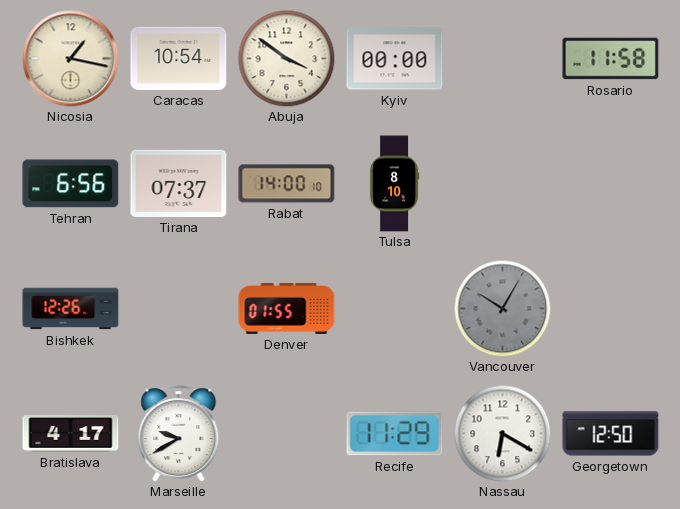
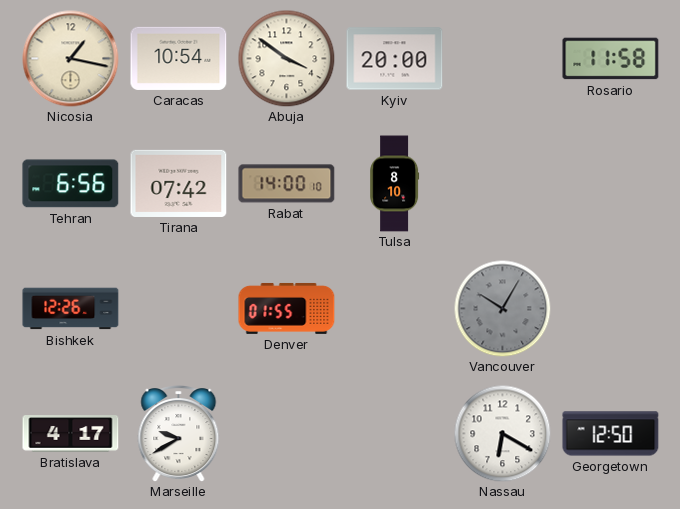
Kyiv: 00:00 -> 20:00
Tirana: 07:37 -> 07:42
Recife: 11:29 -> none
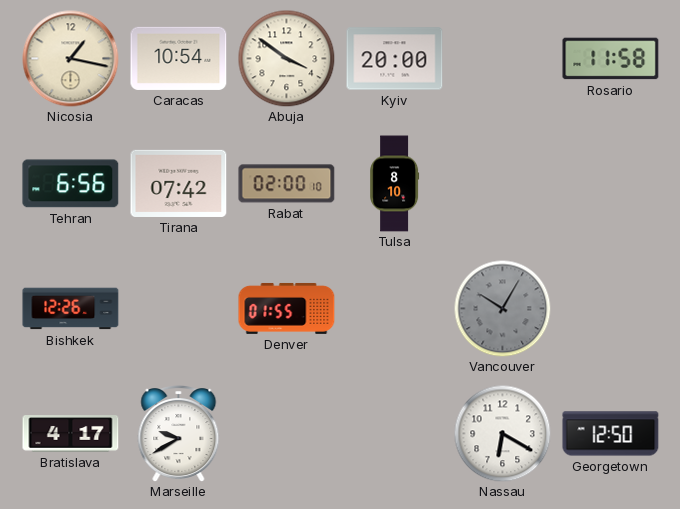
Rabat: 14:00 -> 02:00
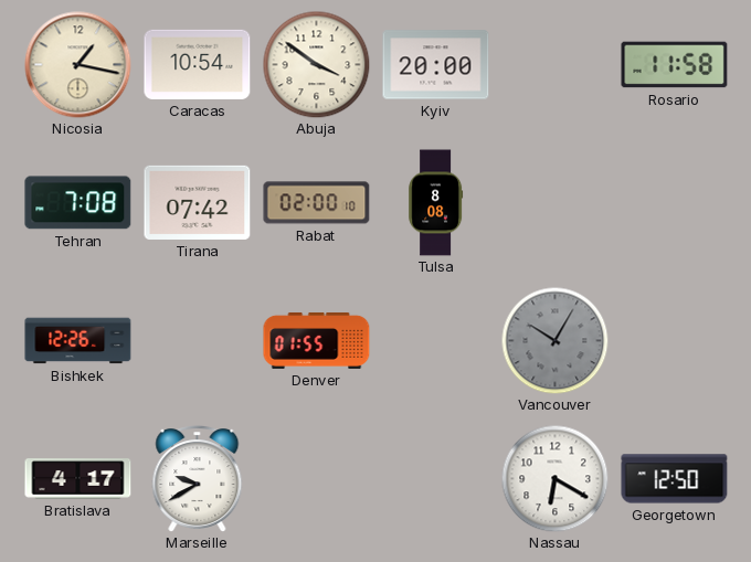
Tehran: 6:56 -> 7:08
Tulsa: 8:10 -> 8:08
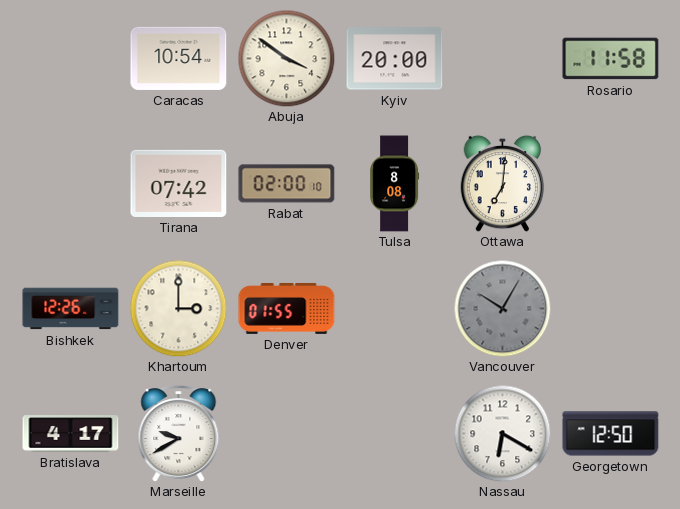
Nicosia: 1:17 -> none
Tehran: 7:08 -> none
Ottawa: none -> 7:01
Khartoum: none -> 3:00
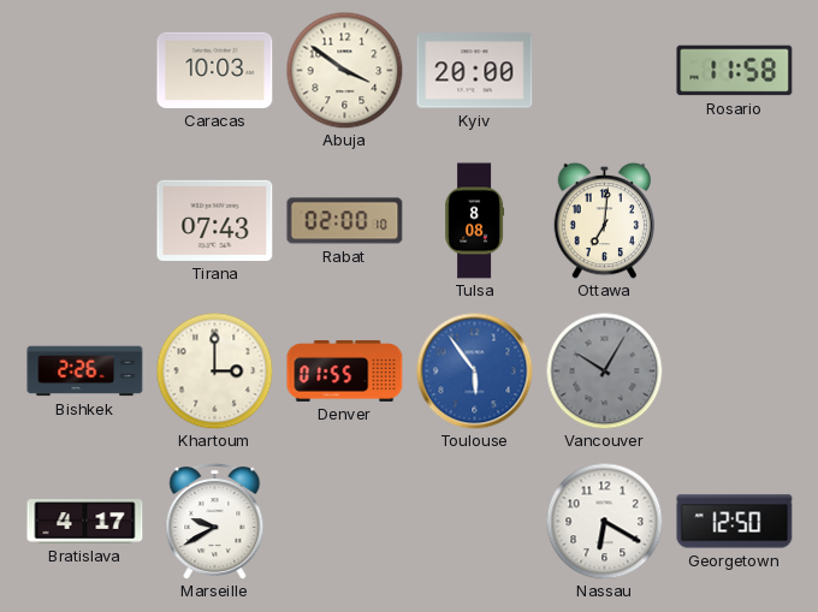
Caracas: 10:54 -> 10:03
Tirana: 07:42 -> 07:43
Bishkek: 12:26 -> 2:26
Toulouse: none -> 5:54
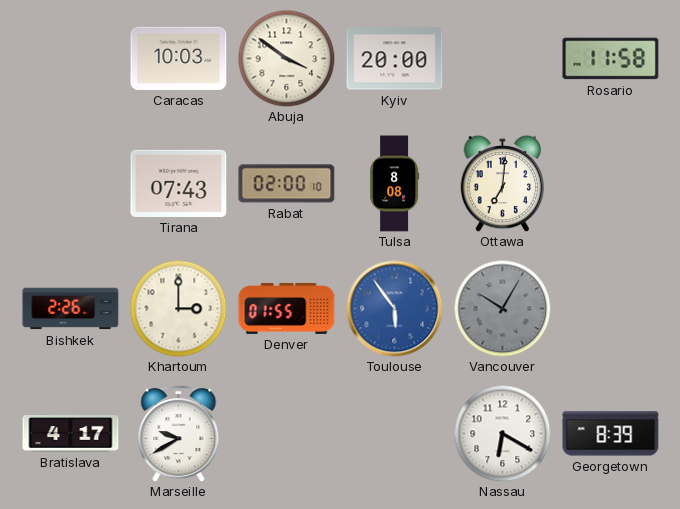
Georgetown: 12:50 -> 8:39
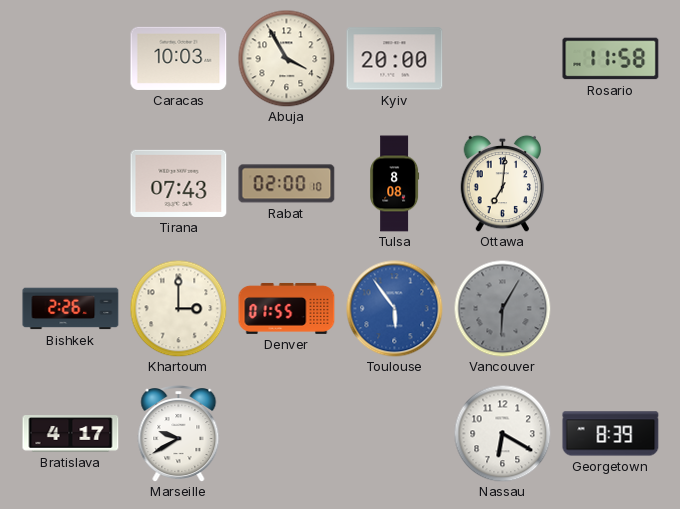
Abuja: 3:51 -> 3:55
Vancouver: 10:05 -> 6:05
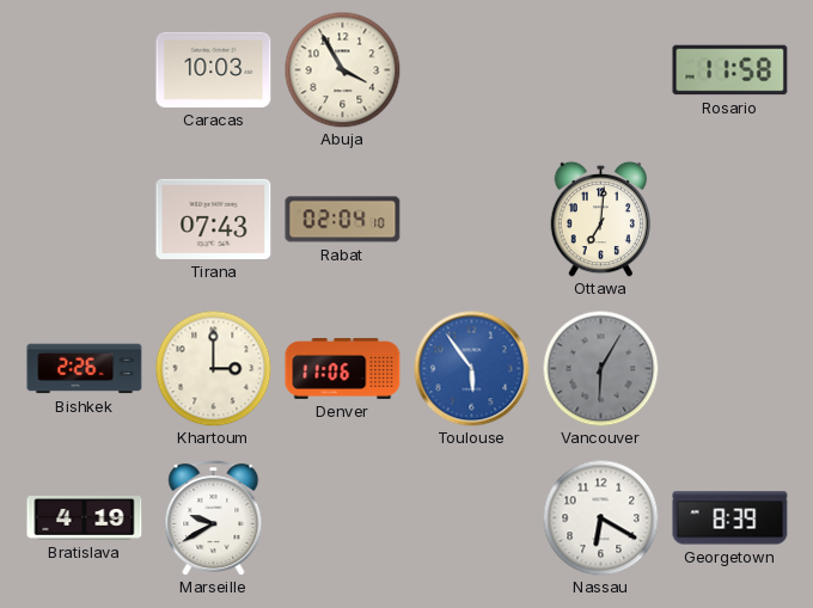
Kyiv: 20:00 -> none
Rabat: 02:00 -> 02:04
Tulsa: 8:08 -> none
Denver: 01:55 -> 11:06
Bratislava: 4:17 -> 4:19
